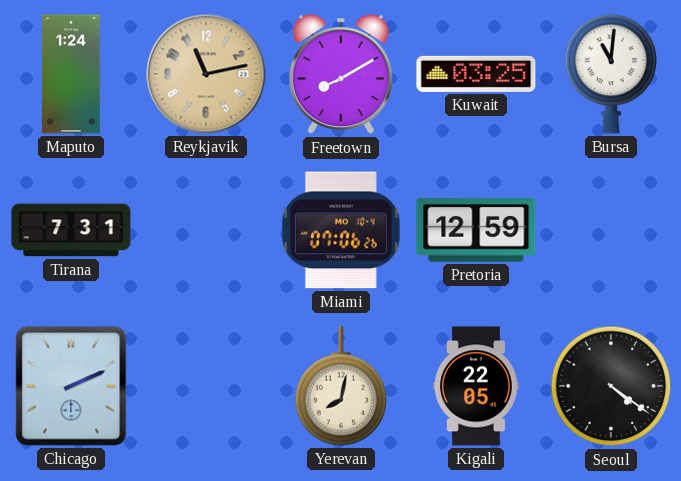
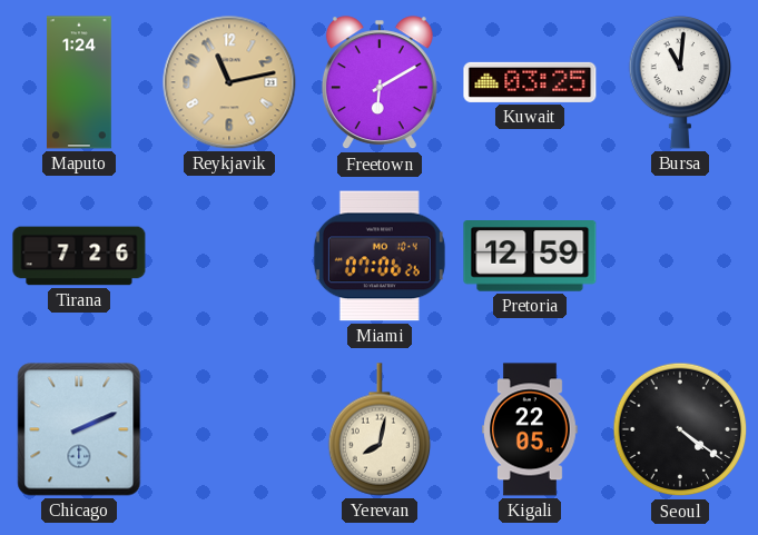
Freetown: 8:10 -> 6:10
Tirana: 7:31 -> 7:26
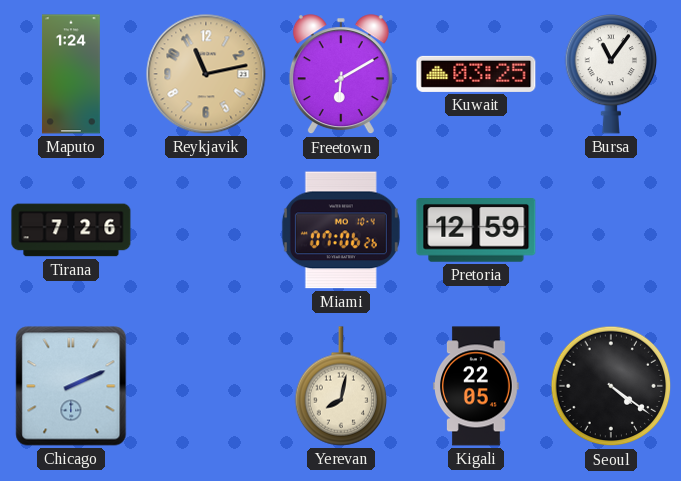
Bursa: 11:01 -> 11:06
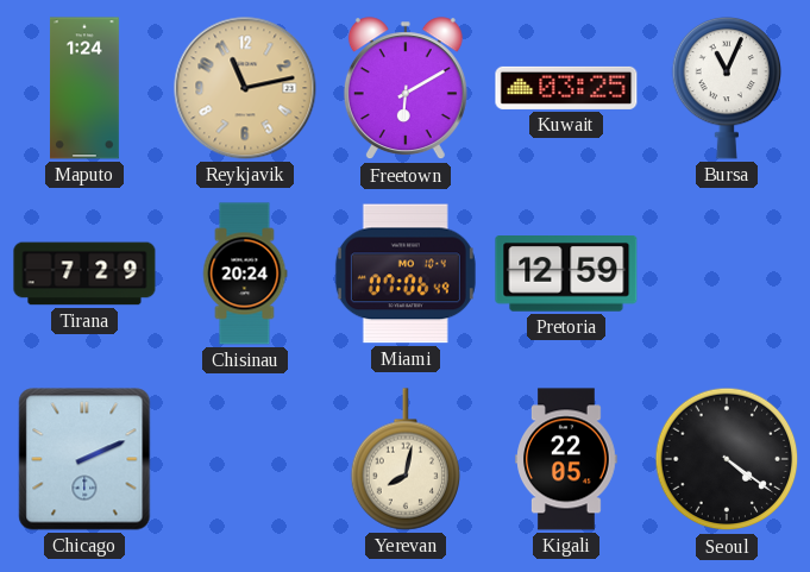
Bursa: 11:06 -> 11:04
Tirana: 7:26 -> 7:29
Chisinau: none -> 20:24
Miami: 07:06:26 -> 07:06:49
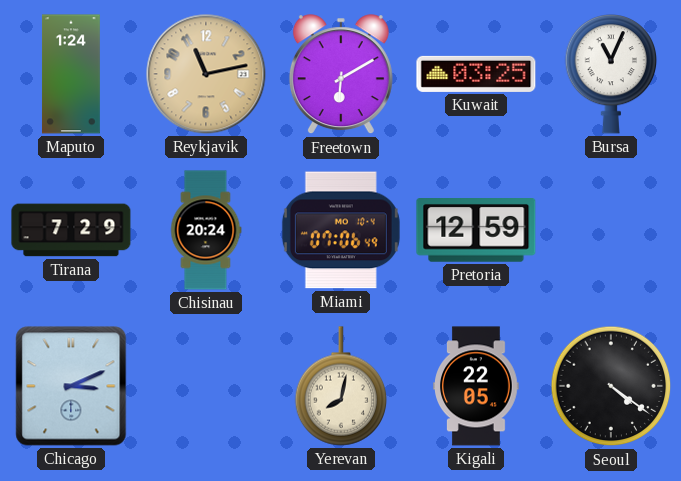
Chicago: 2:11 -> 3:11
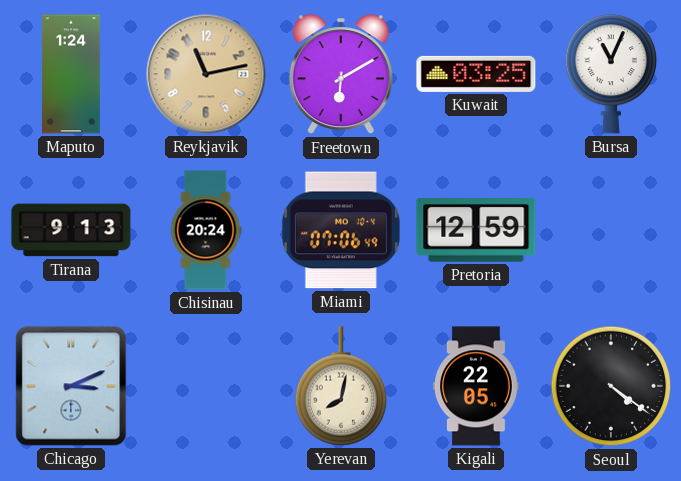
Tirana: 7:29 -> 9:13
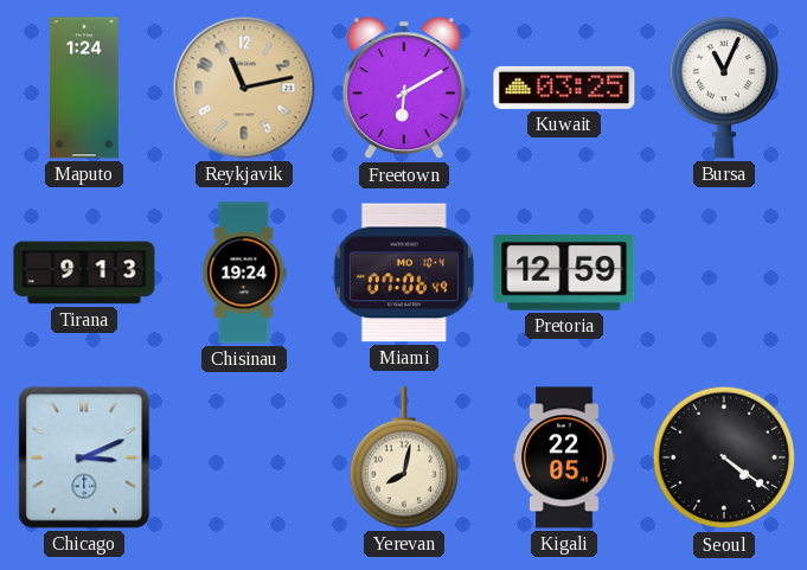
Chisinau: 20:24 -> 19:24
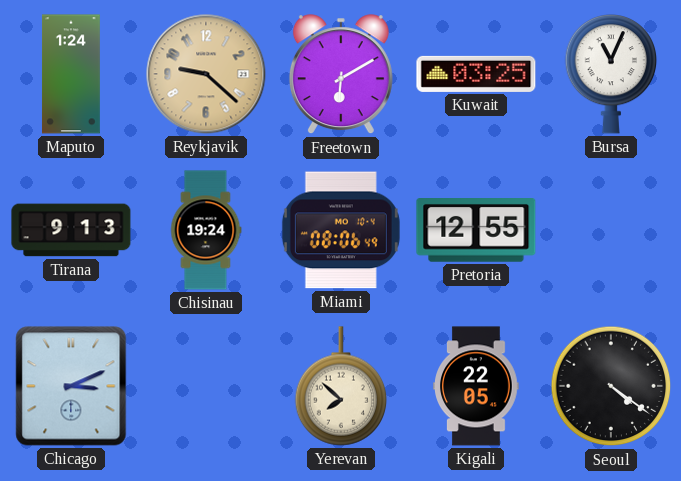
Reykjavik: 11:13 -> 9:22
Miami: 07:06 -> 08:06
Pretoria: 12:59 -> 12:55
Yerevan: 8:02 -> 7:52
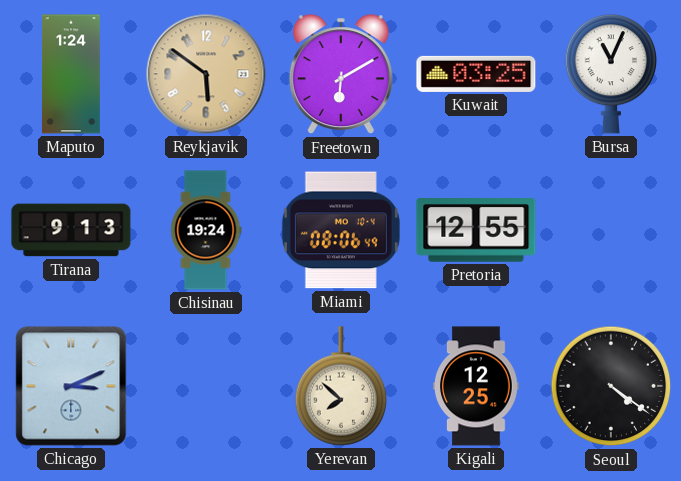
Reykjavik: 9:22 -> 5:51
Kigali: 22:05 -> 12:25
